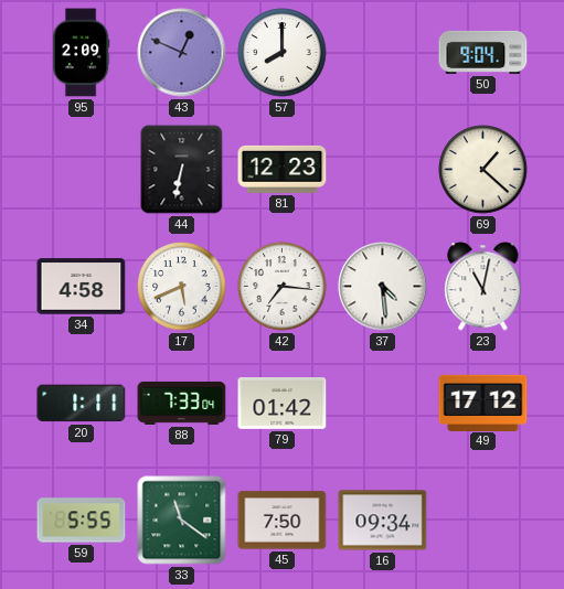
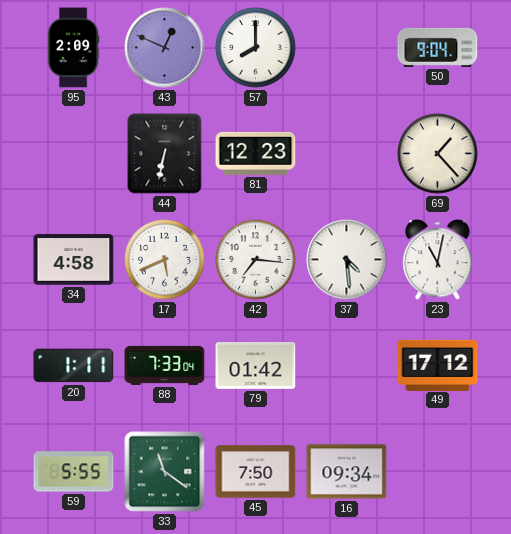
69: 1:22 -> 1:23
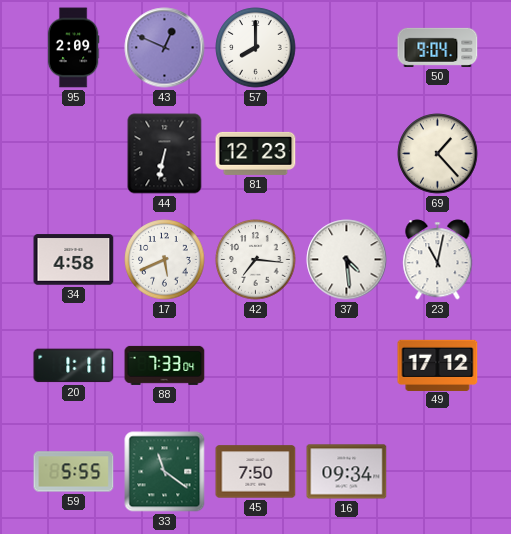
79: 01:42 -> none
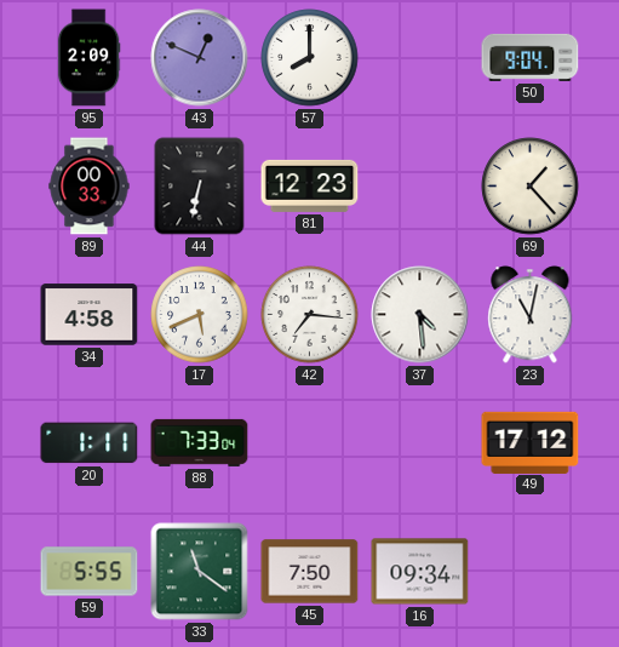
89: none -> 00:33
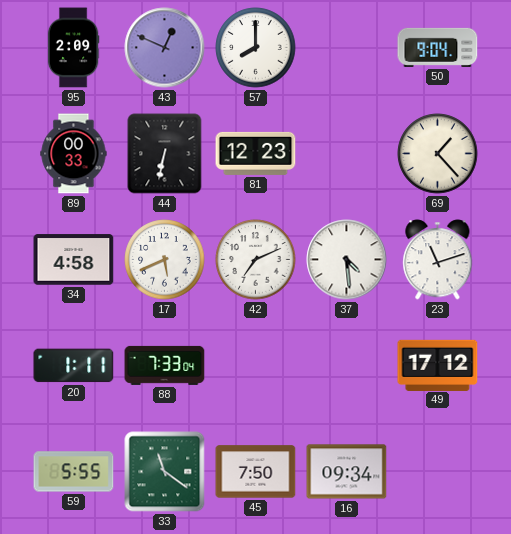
42: 7:16 -> 7:11
23: 11:02 -> 11:12
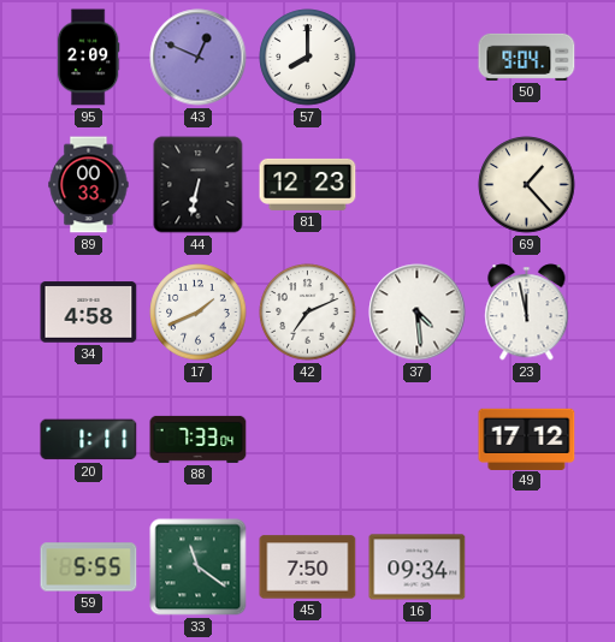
17: 5:41 -> 1:41
23: 11:12 -> 11:58
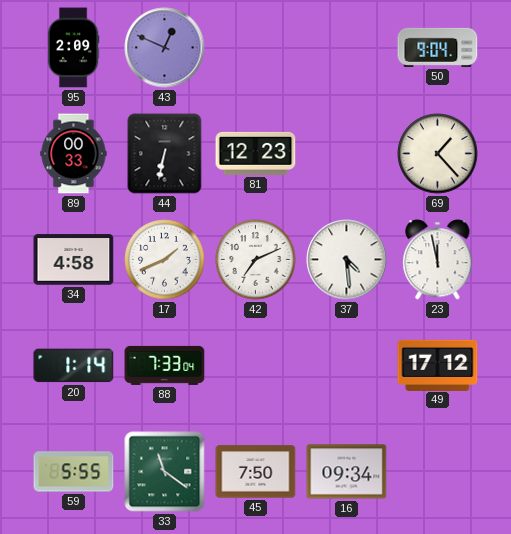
57: 8:00 -> none
20: 1:11 -> 1:14
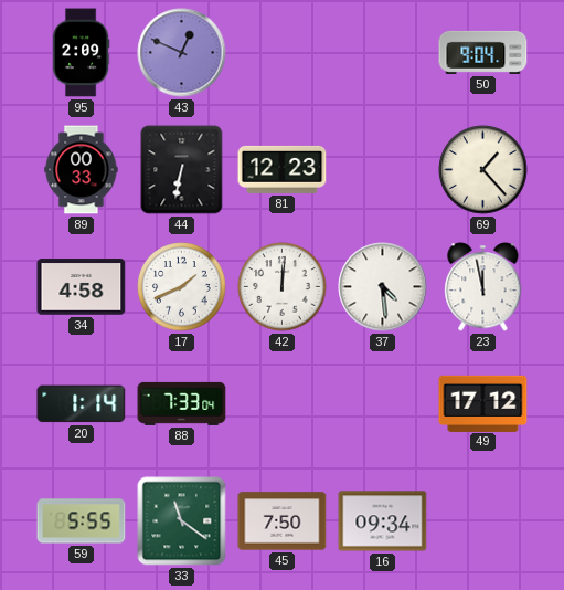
42: 7:11 -> 12:01
